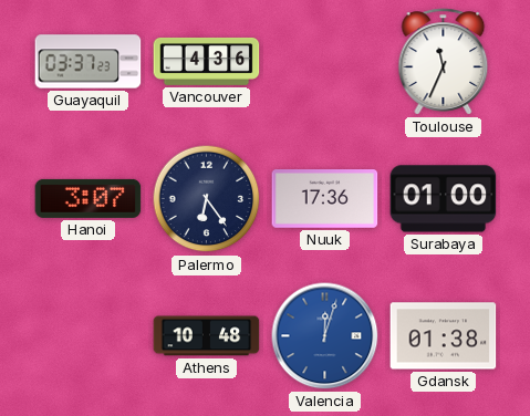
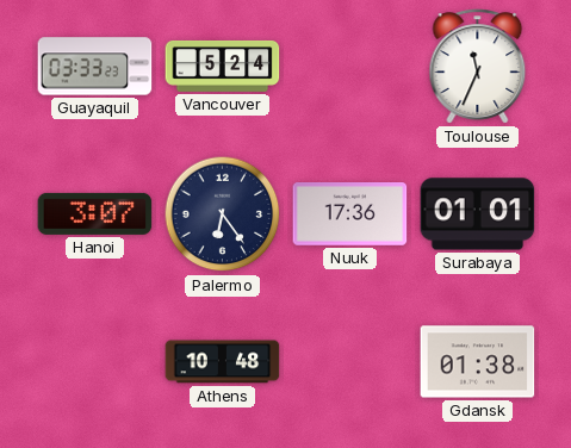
Guayaquil: 03:37 -> 03:33
Vancouver: 4:36 -> 5:24
Surabaya: 01:00 -> 01:01
Valencia: 12:03 -> none
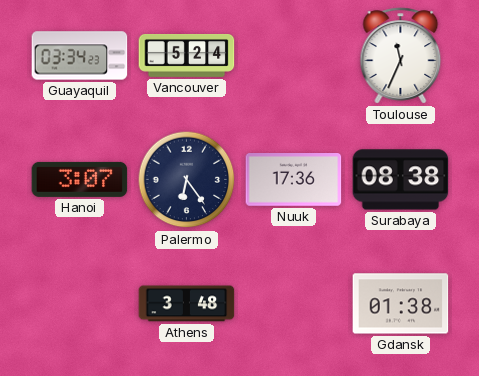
Guayaquil: 03:33 -> 03:34
Surabaya: 01:01 -> 08:38
Athens: 10:48 -> 3:48
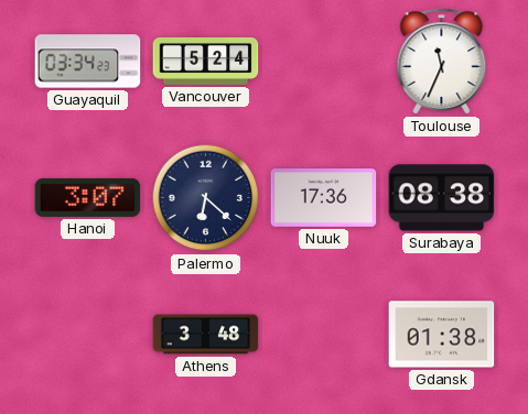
Palermo: 6:24 -> 6:22
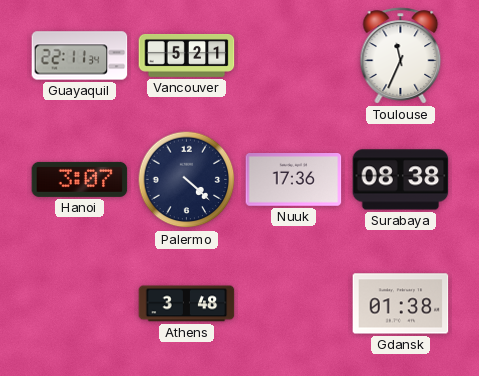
Guayaquil: 03:34 -> 22:11
Vancouver: 5:24 -> 5:21
Palermo: 6:22 -> 4:22
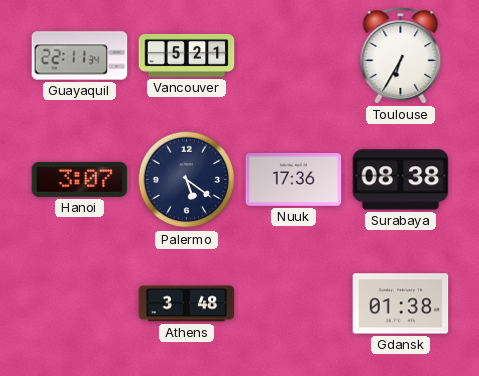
Toulouse: 11:34 -> 6:35
Palermo: 4:22 -> 5:21
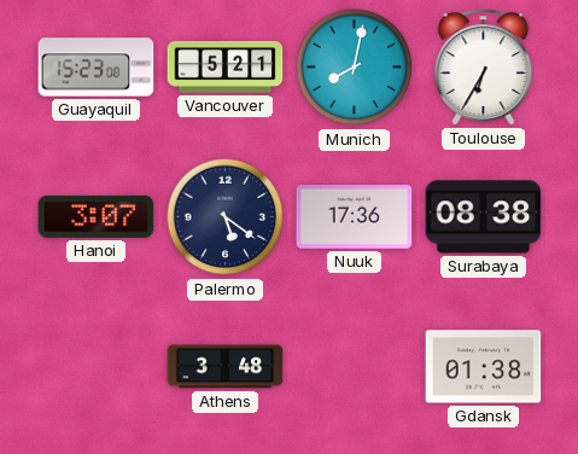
Guayaquil: 22:11 -> 15:23
Munich: none -> 8:02
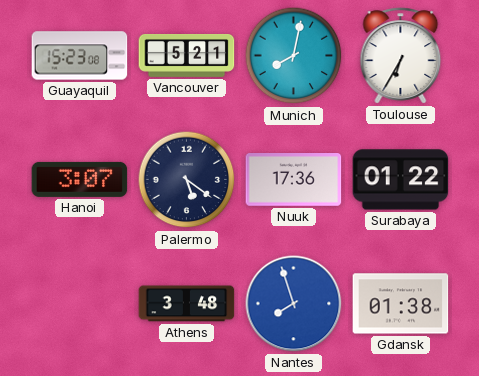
Surabaya: 08:38 -> 01:22
Nantes: none -> 7:57
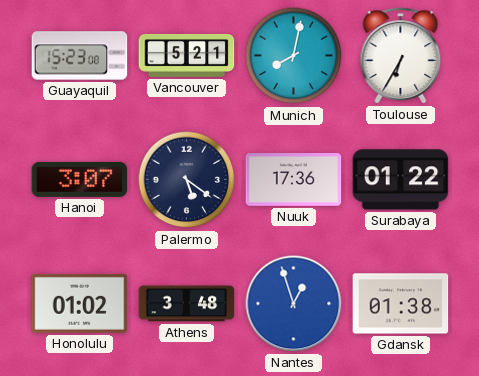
Honolulu: none -> 01:02
Nantes: 7:57 -> 12:57
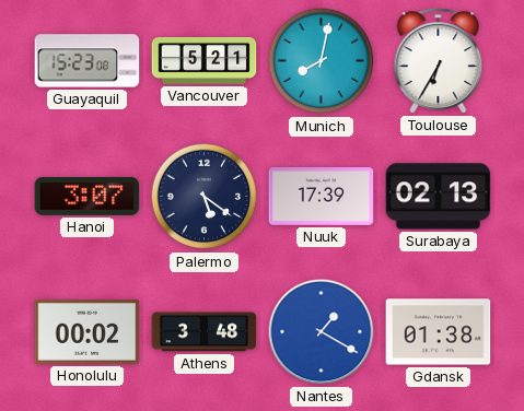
Nuuk: 17:36 -> 17:39
Surabaya: 01:22 -> 02:13
Honolulu: 01:02 -> 00:02
Nantes: 12:57 -> 1:20
